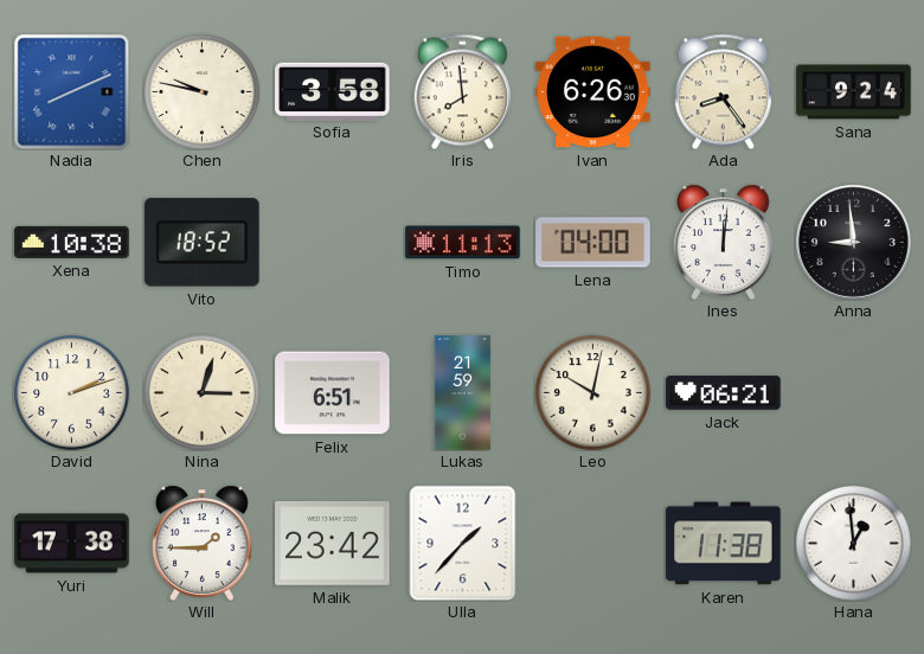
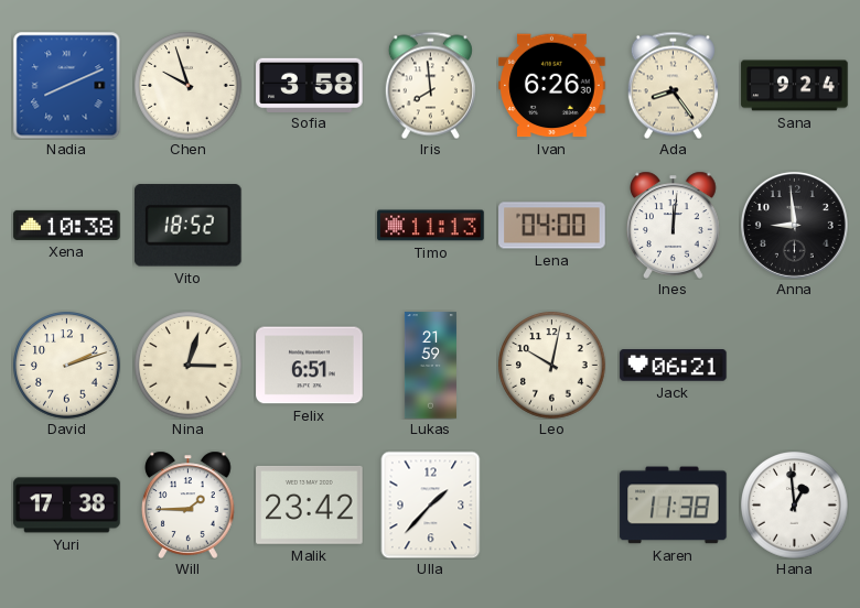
Chen: 9:47 -> 9:57
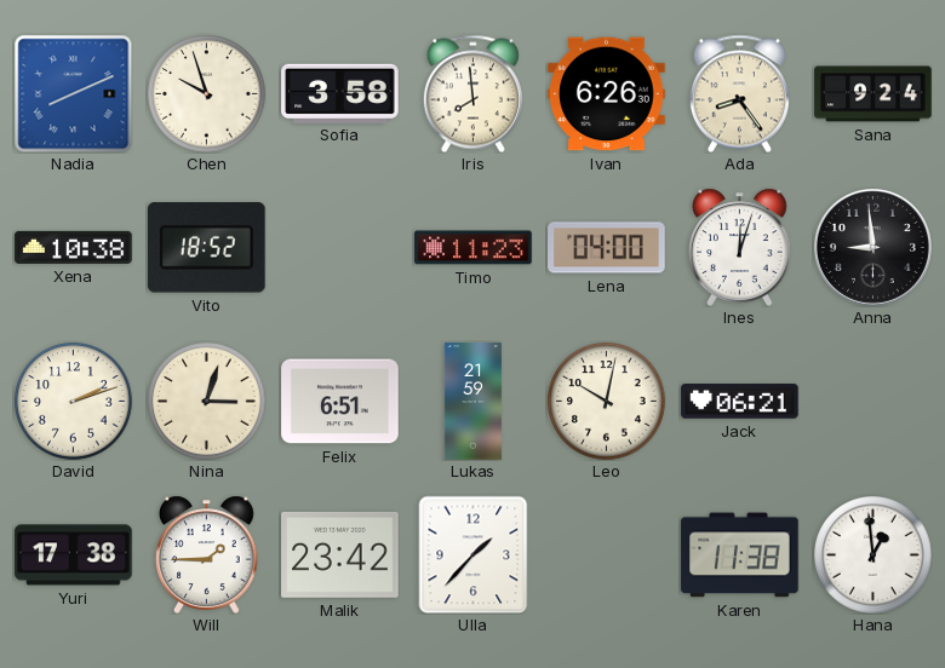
Timo: 11:13 -> 11:23
Ines: 12:01 -> 12:03
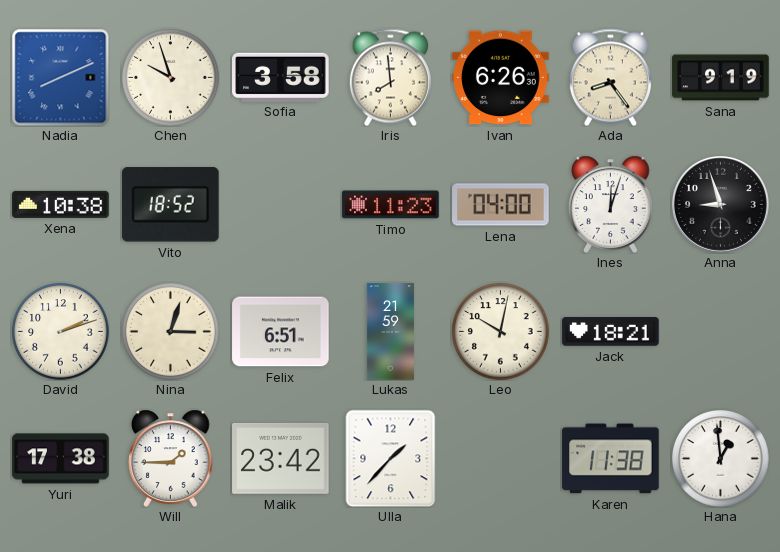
Sana: 9:24 -> 9:19
Anna: 8:59 -> 8:57
Jack: 06:21 -> 18:21
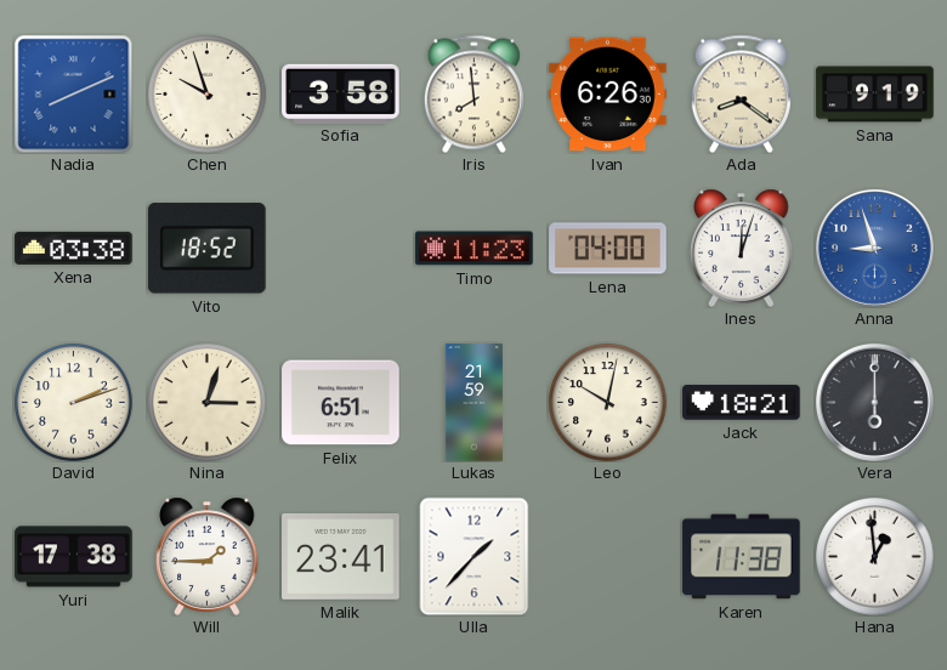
Ada: 8:24 -> 8:21
Xena: 10:38 -> 03:38
Anna dial: black -> blue
Vera: none -> 6:00
Malik: 23:42 -> 23:41
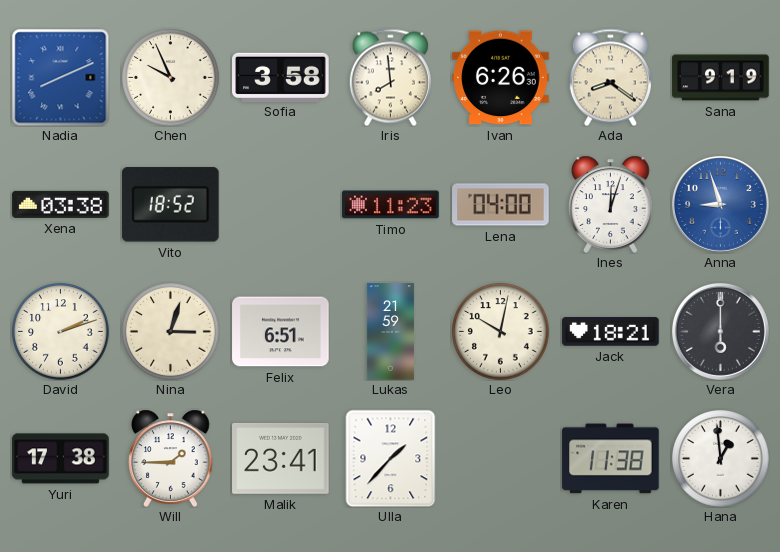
Chen: 9:57 -> 9:56
